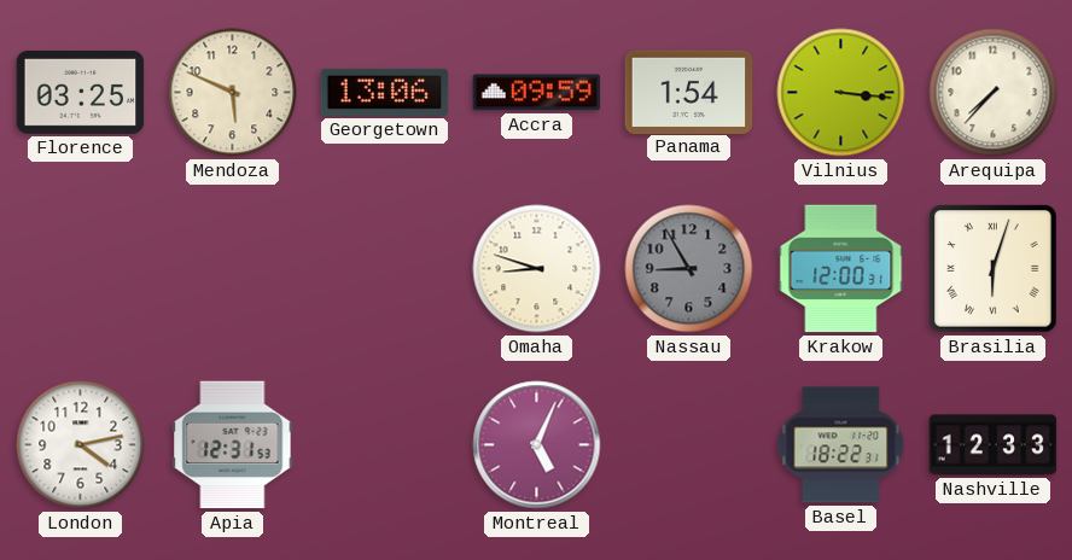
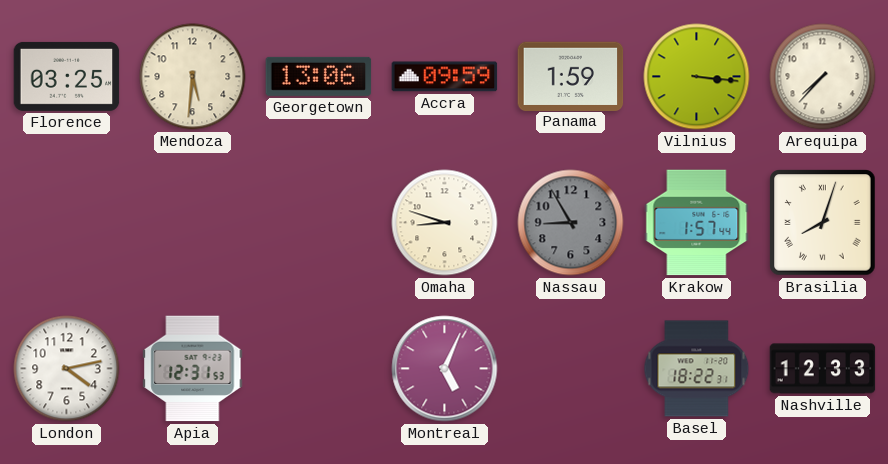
Mendoza: 5:49 -> 5:31
Panama: 1:54 -> 1:59
Krakow: 12:00 -> 1:57
Brasilia: 6:03 -> 8:03
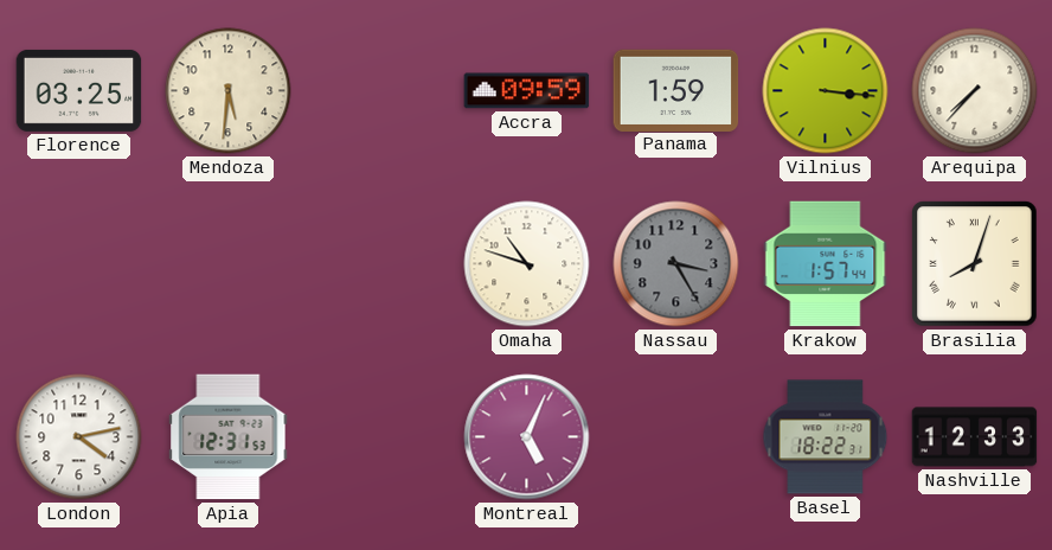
Georgetown: 13:06 -> none
Omaha: 8:48 -> 10:48
Nassau: 8:55 -> 3:25
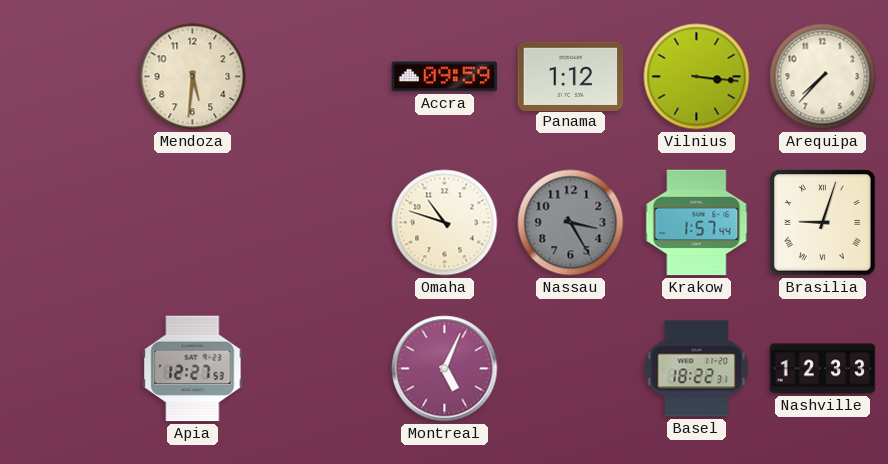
Florence: 03:25 -> none
Panama: 1:59 -> 1:12
Brasilia: 8:03 -> 9:03
London: 4:13 -> none
Apia: 12:31 -> 12:27
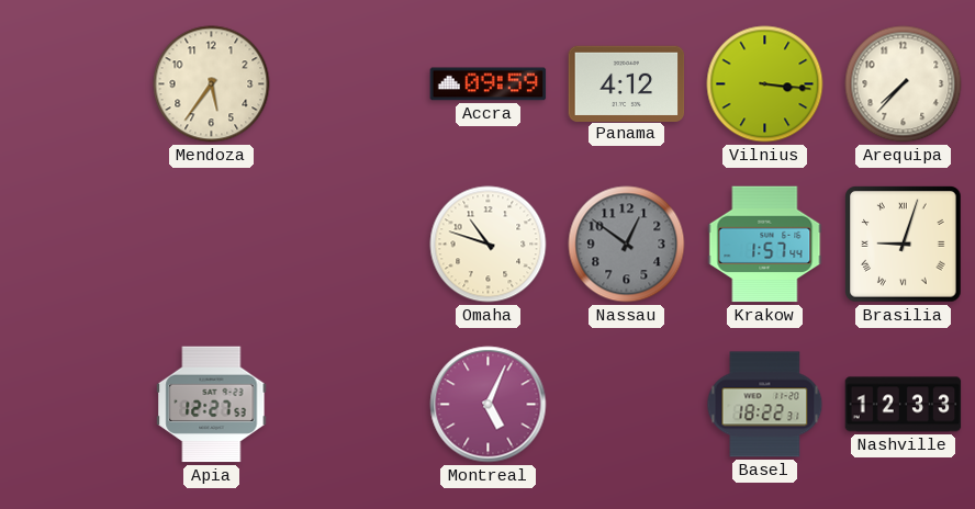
Mendoza: 5:31 -> 5:36
Panama: 1:12 -> 4:12
Nassau: 3:25 -> 12:51
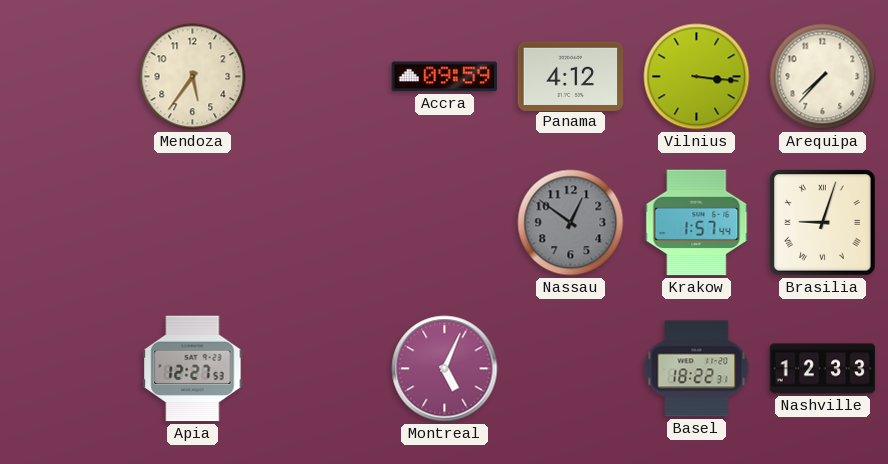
Omaha: 10:48 -> none
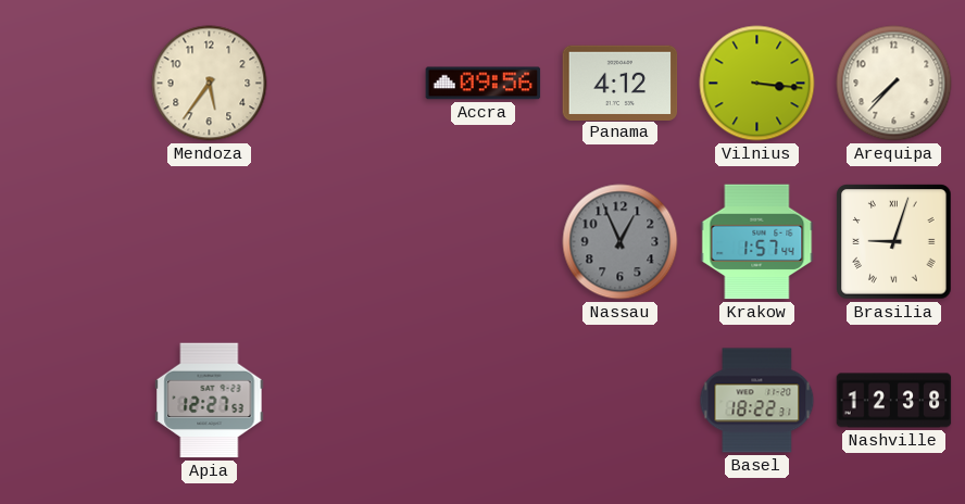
Accra: 09:59 -> 09:56
Nassau: 12:51 -> 12:56
Montreal: 5:04 -> none
Nashville: 12:33 -> 12:38
